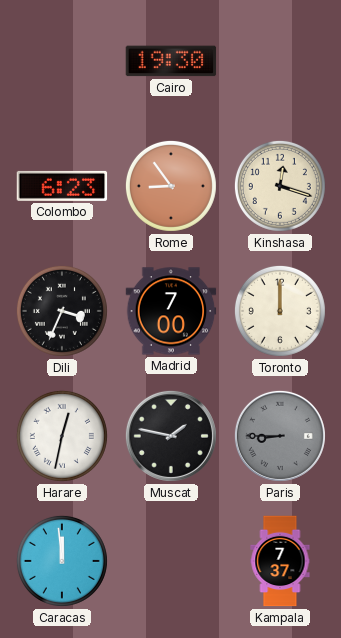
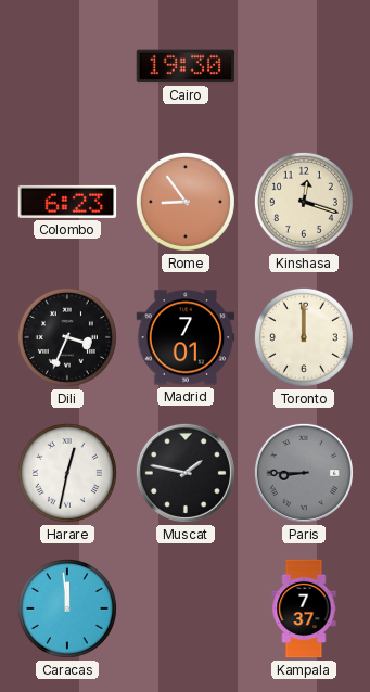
Madrid: 7:00 -> 7:01
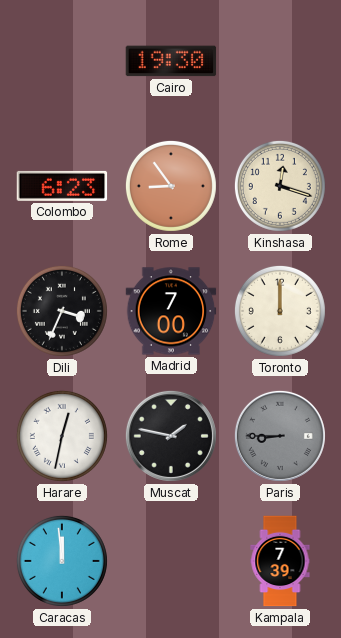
Madrid: 7:01 -> 7:00
Kampala: 7:37 -> 7:39
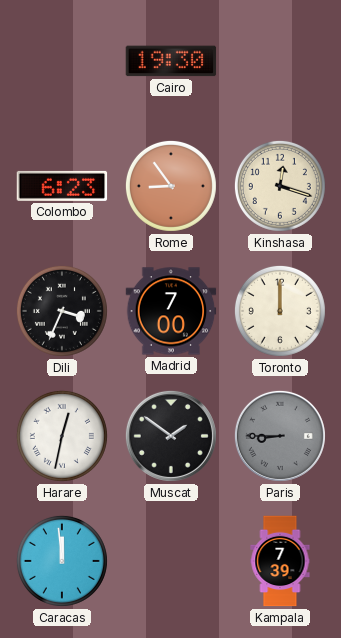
Muscat: 1:47 -> 1:51
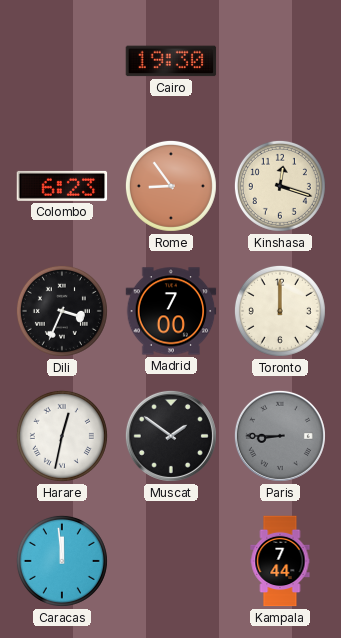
Kampala: 7:39 -> 7:44
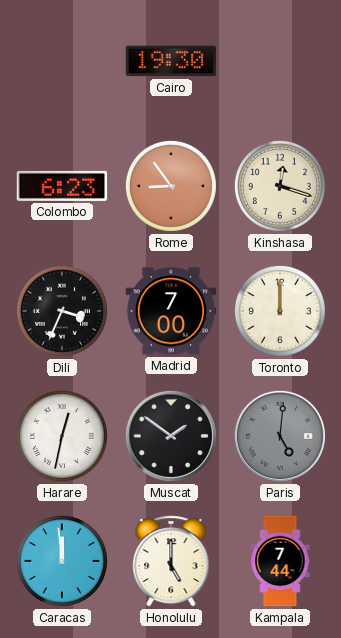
Paris: 8:45 -> 5:01
Honolulu: none -> 5:00
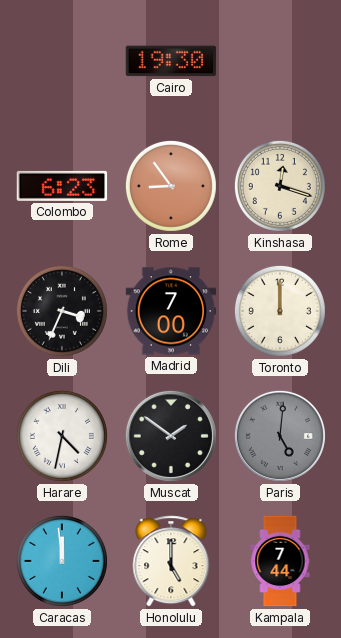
Harare: 12:32 -> 4:32
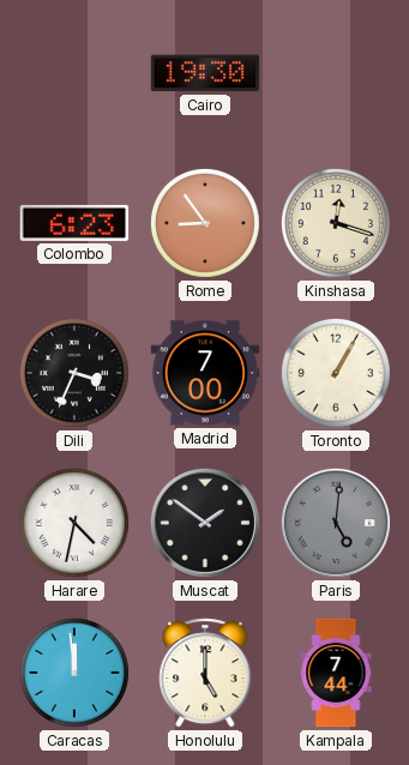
Toronto: 12:00 -> 1:05
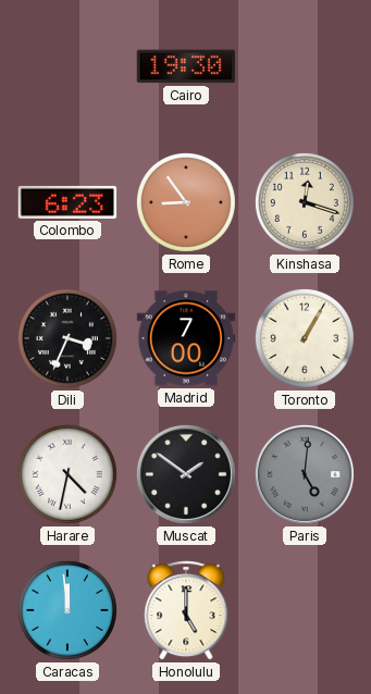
Kampala: 7:44 -> none
